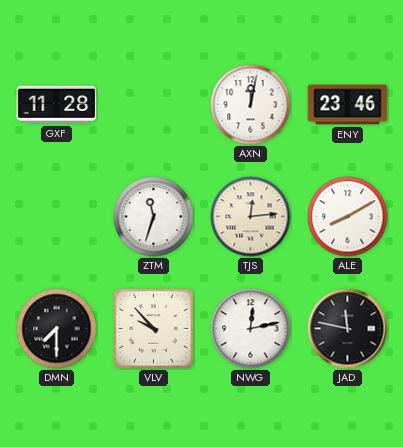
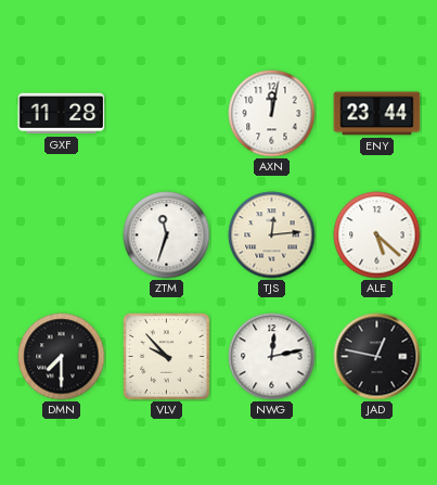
ENY: 23:46 -> 23:44
ALE: 8:10 -> 5:22
JAD: 11:47 -> 12:47
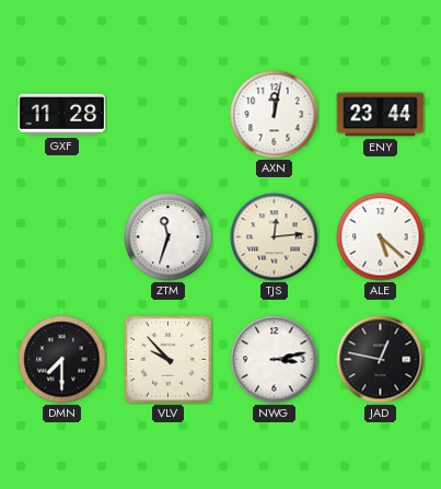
NWG: 12:13 -> 3:13
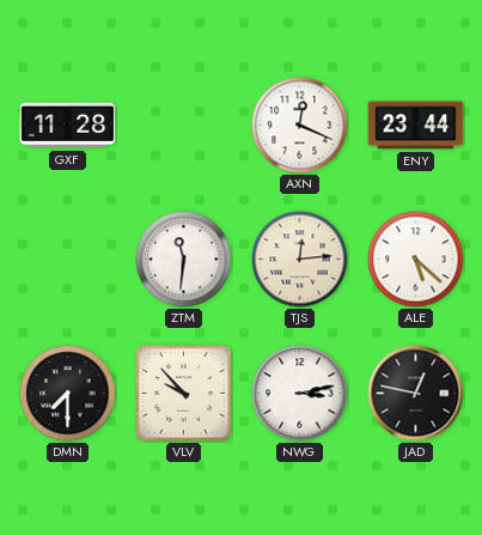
AXN: 12:02 -> 12:19
ZTM: 11:33 -> 11:31
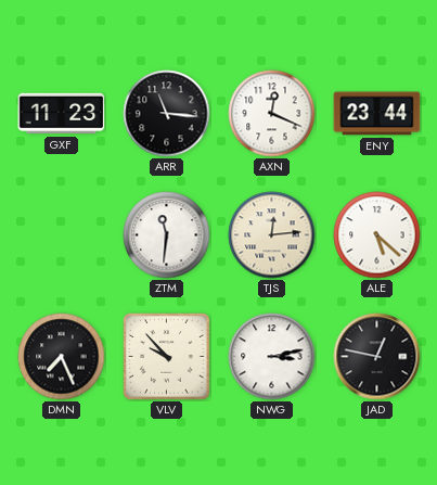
GXF: 11:28 -> 11:23
ARR: none -> 11:16
DMN: 7:30 -> 7:26
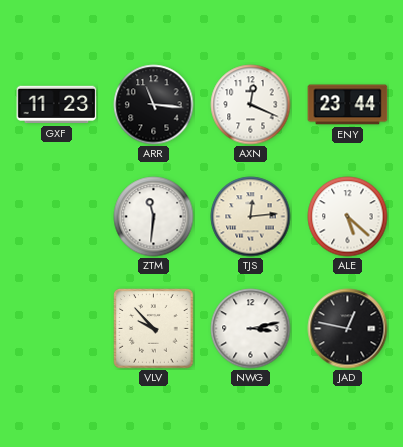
DMN: 7:26 -> none
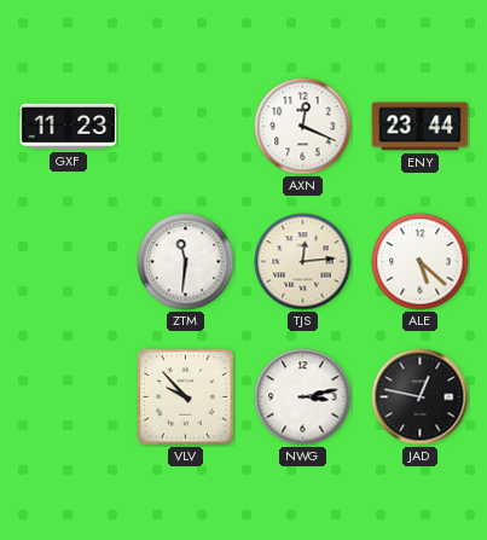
ARR: 11:16 -> none
